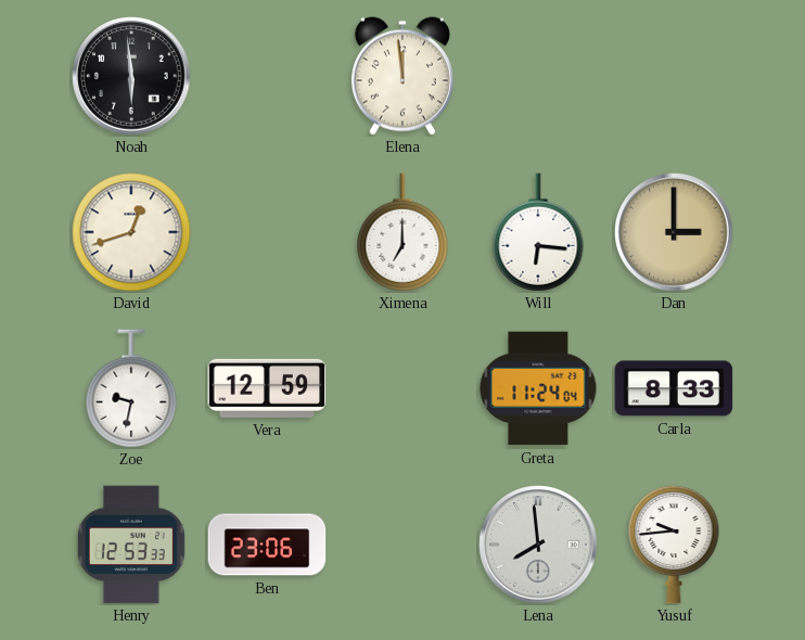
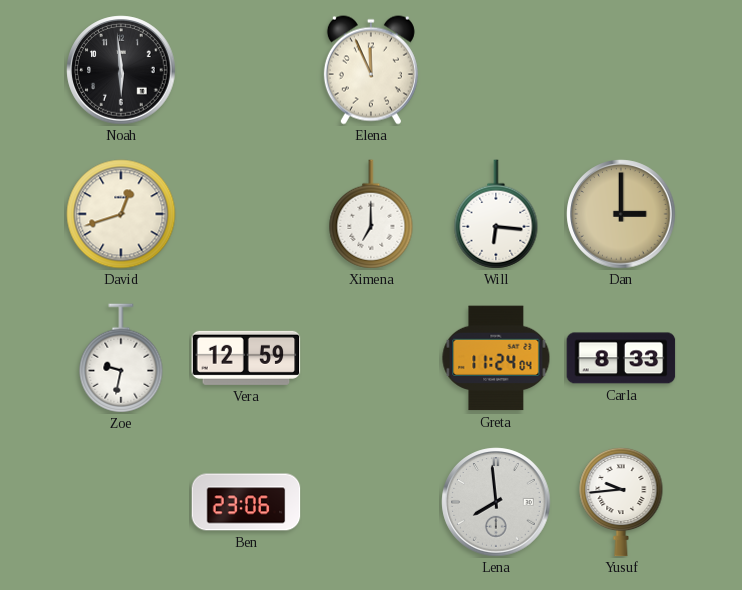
Elena: 11:59 -> 11:56
Henry: 12:53 -> none
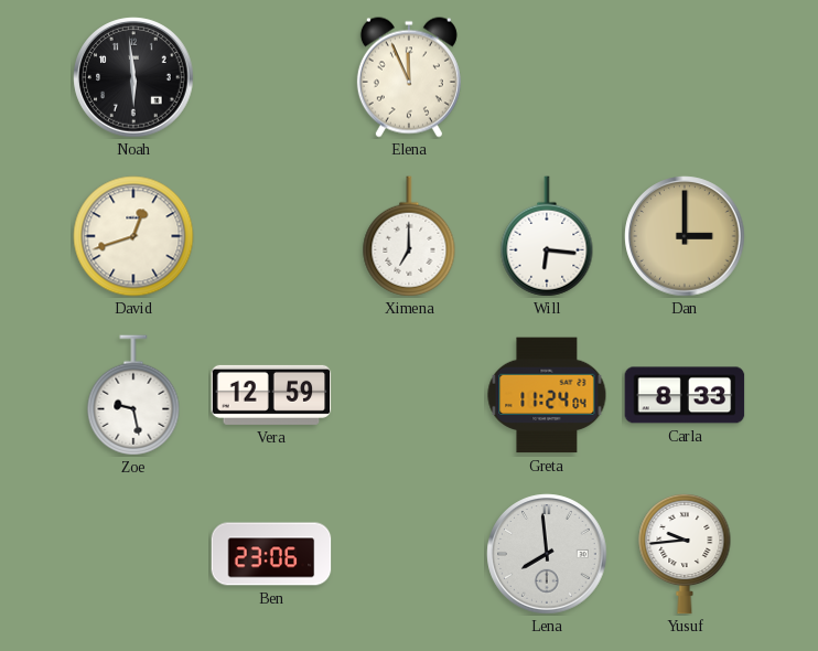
Zoe: 9:32 -> 9:28
